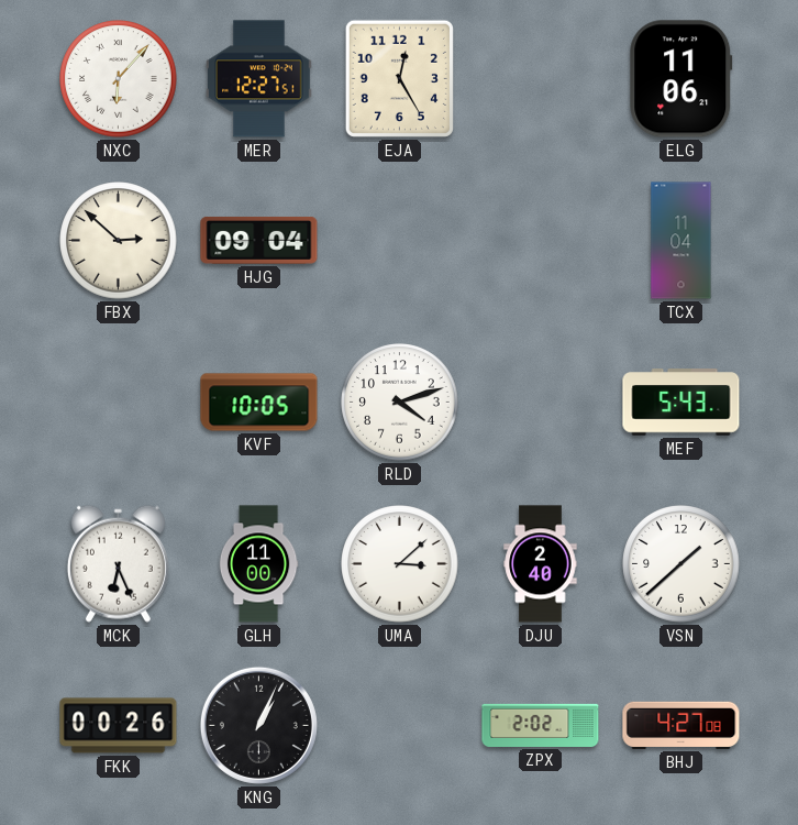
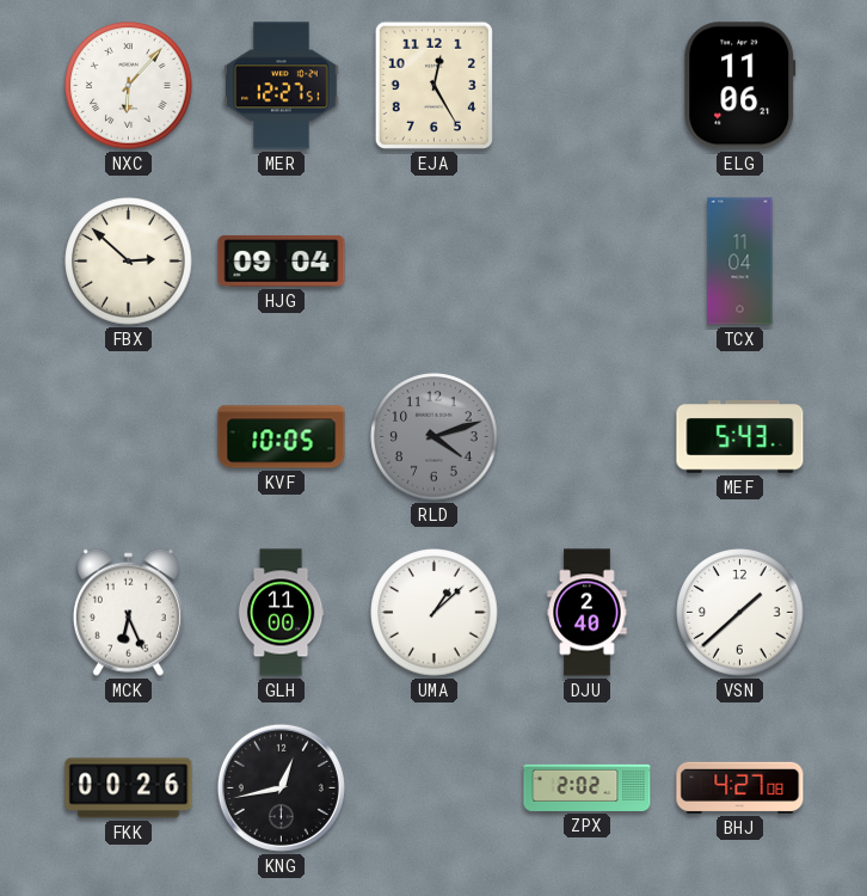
RLD dial: white -> grey
UMA: 3:08 -> 1:08
KNG: 1:04 -> 12:43
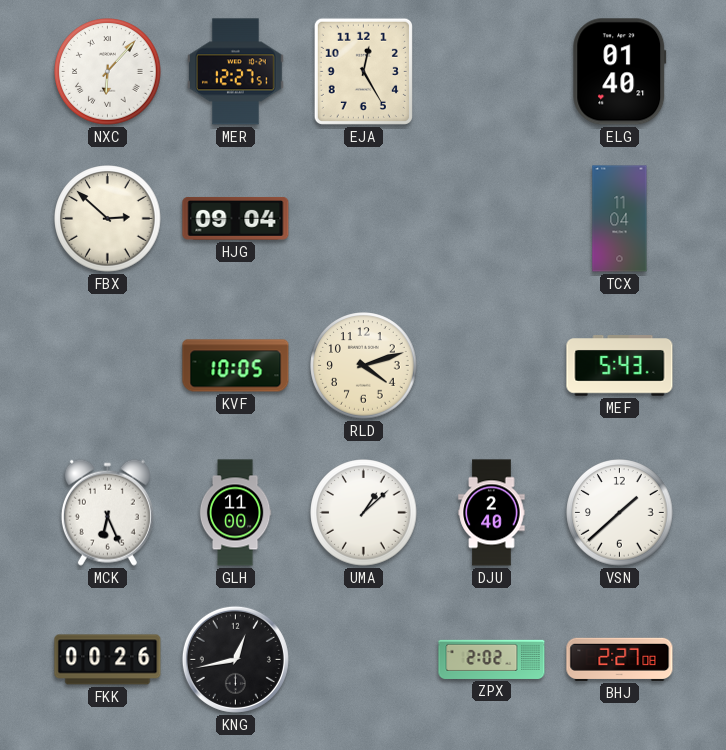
ELG: 11:06 -> 01:40
RLD dial: grey -> cream
BHJ: 4:27 -> 2:27
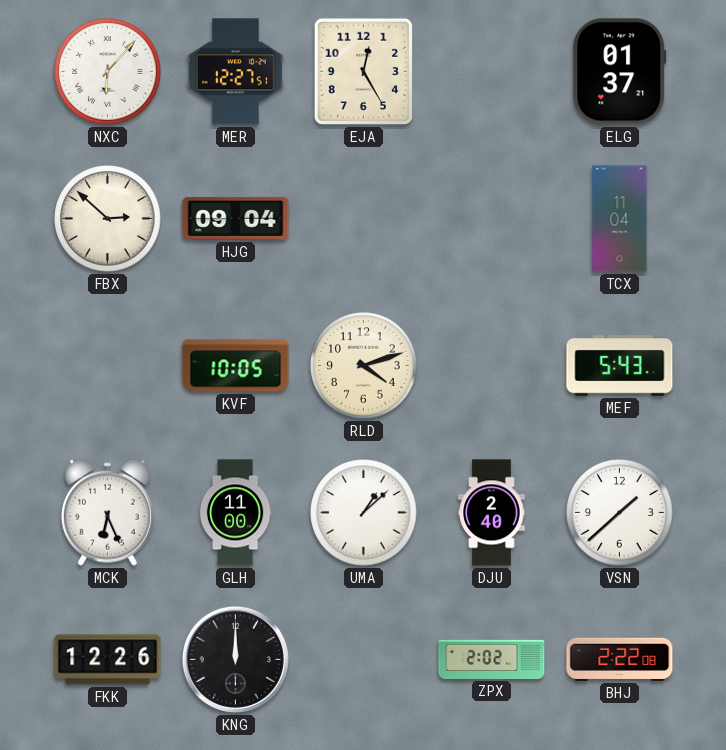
ELG: 01:40 -> 01:37
FKK: 00:26 -> 12:26
KNG: 12:43 -> 12:00
BHJ: 2:27 -> 2:22
